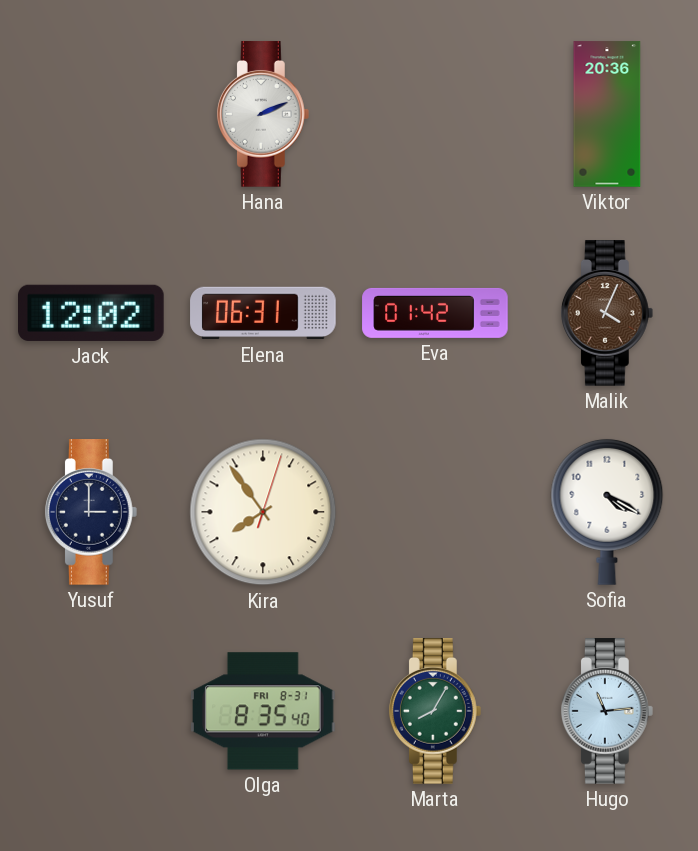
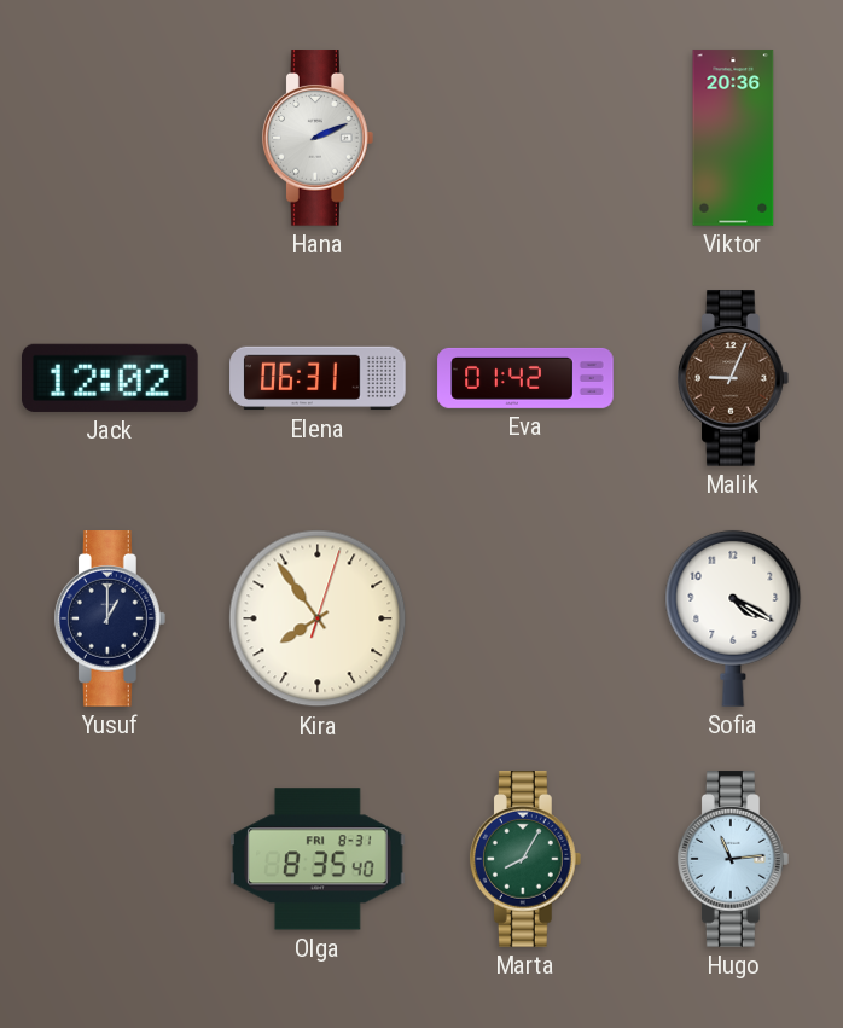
Malik: 4:04 -> 9:04
Yusuf: 3:00 -> 1:00
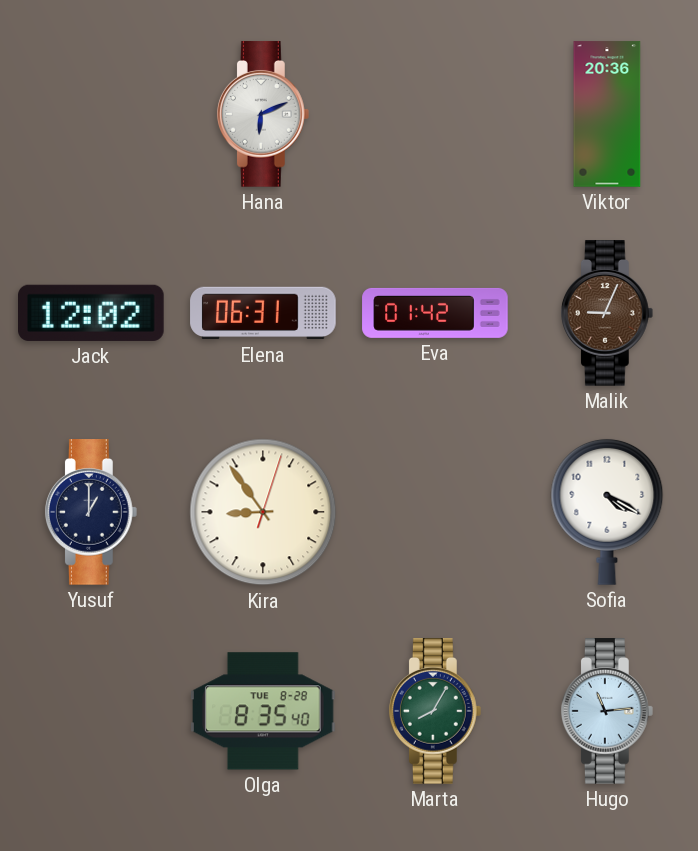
Hana: 2:11 -> 6:11
Kira: 7:54 -> 8:54
Olga date: FRI 8-31 -> TUE 8-28
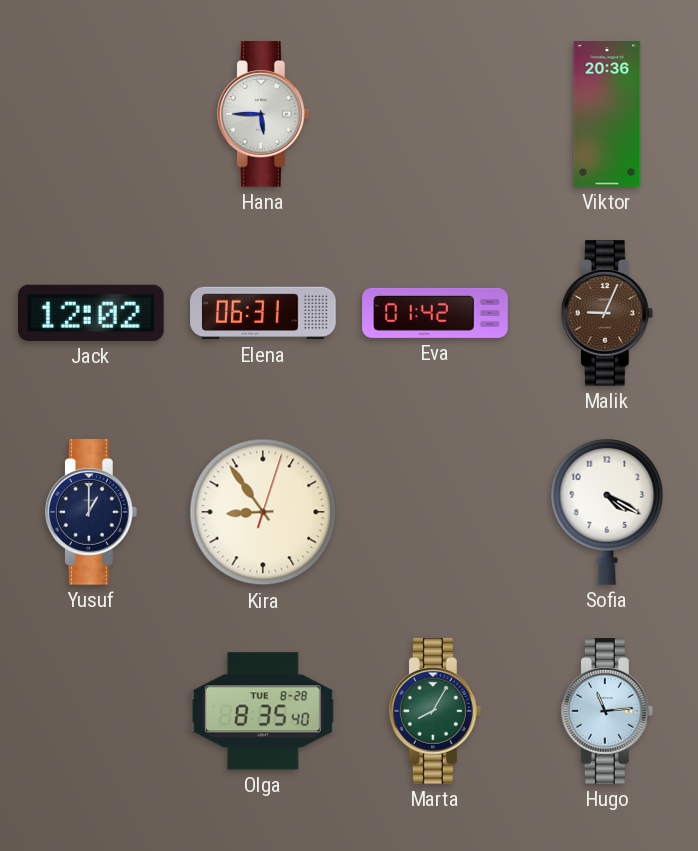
Hana: 6:11 -> 5:45
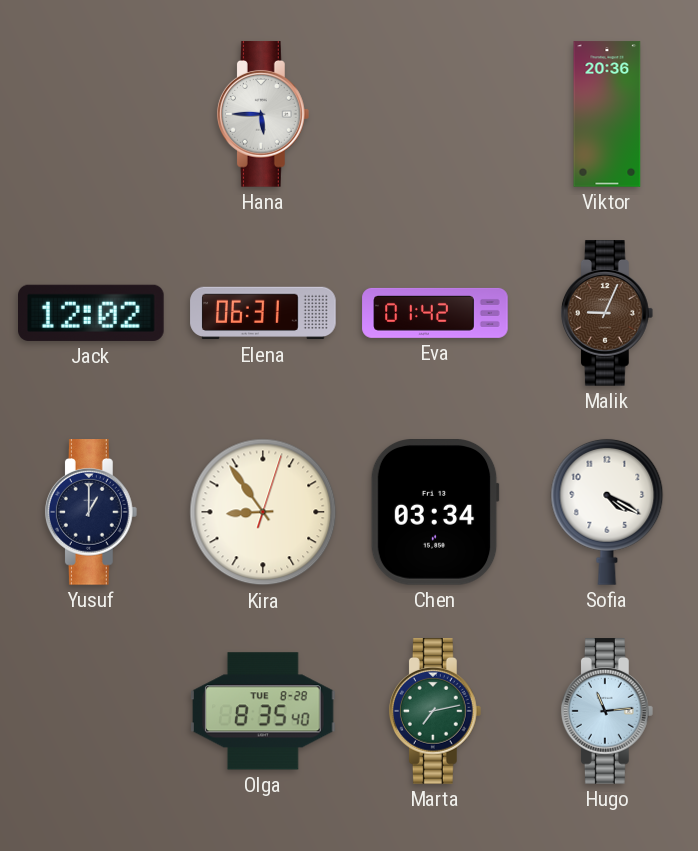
Chen: none -> 03:34
Marta: 8:05 -> 7:13
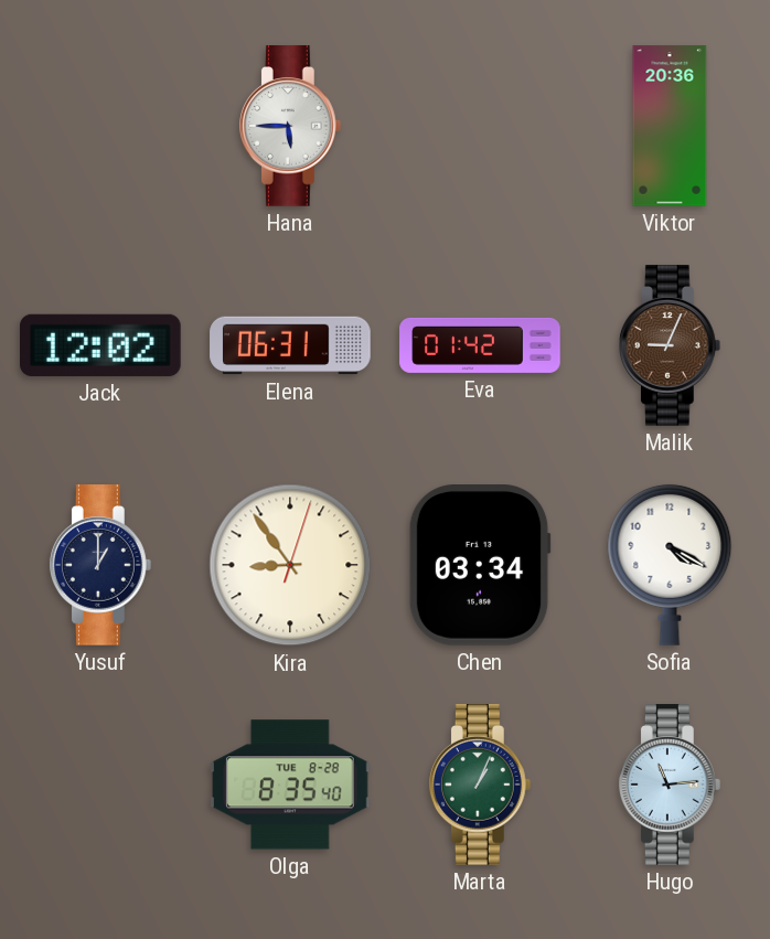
Marta: 7:13 -> 1:04
